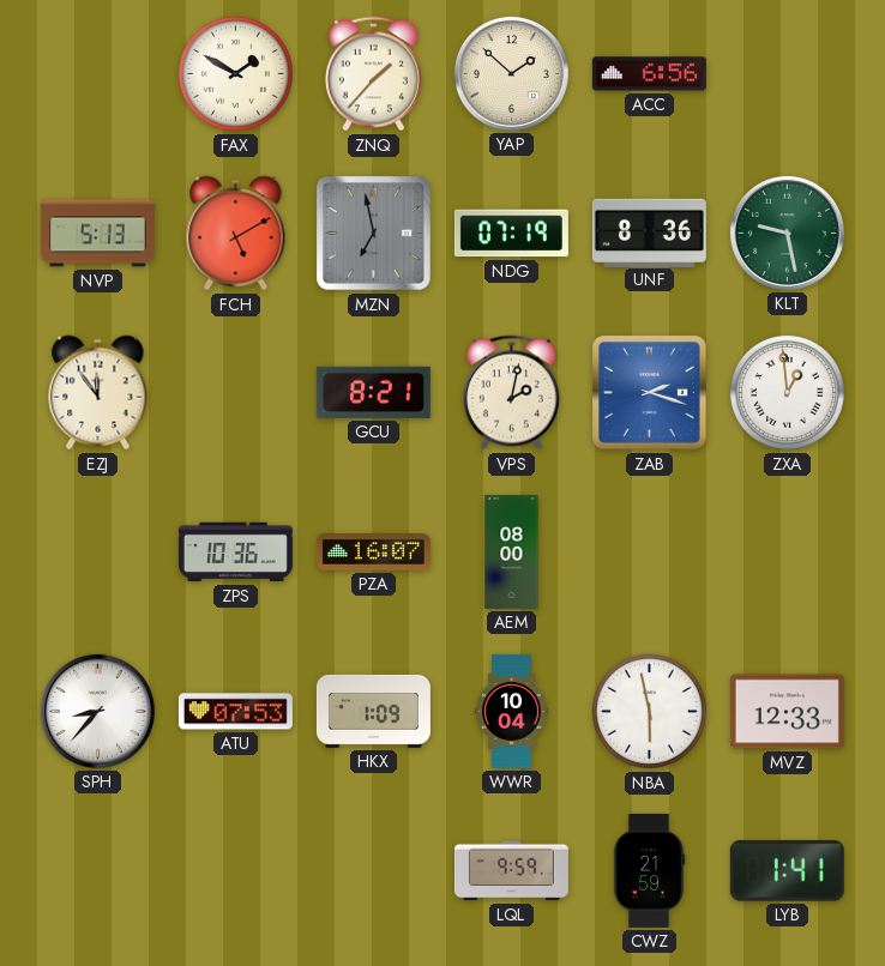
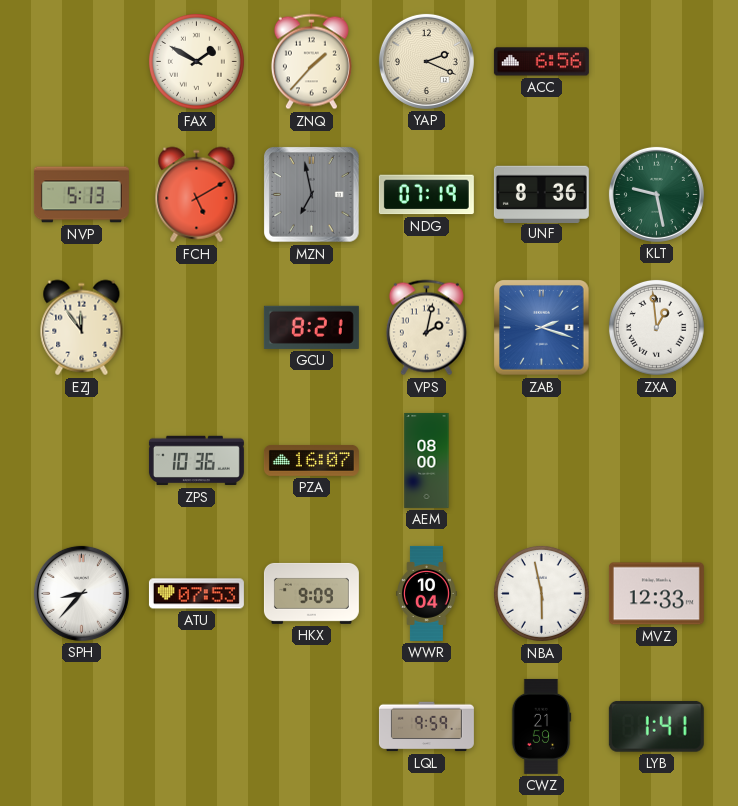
YAP: 1:52 -> 2:19
HKX: 1:09 -> 9:09
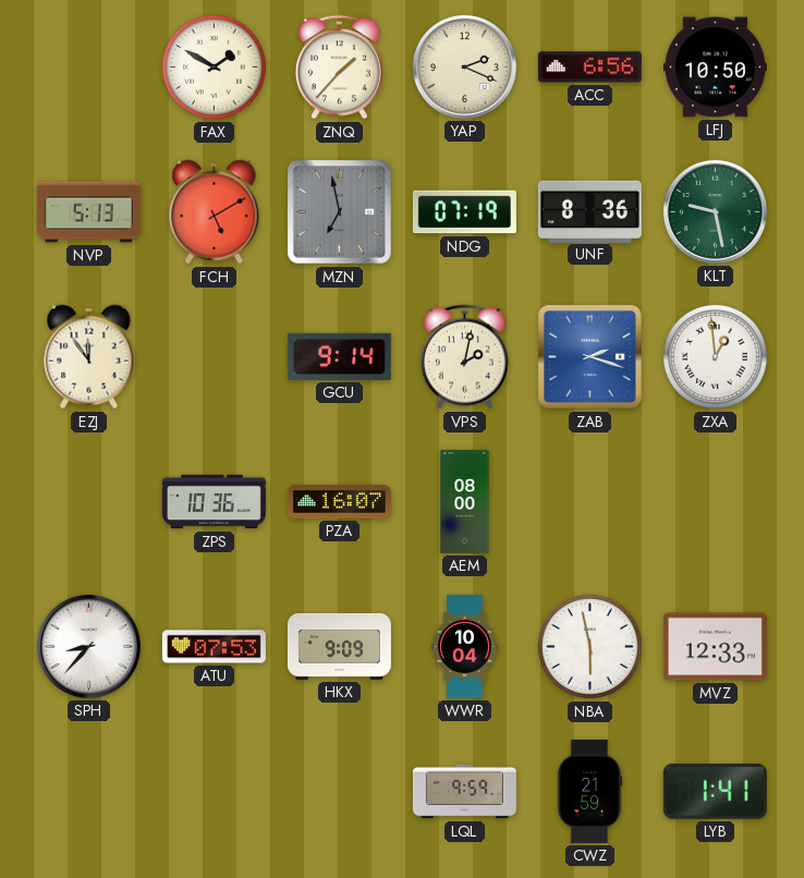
LFJ: none -> 10:50
GCU: 8:21 -> 9:14
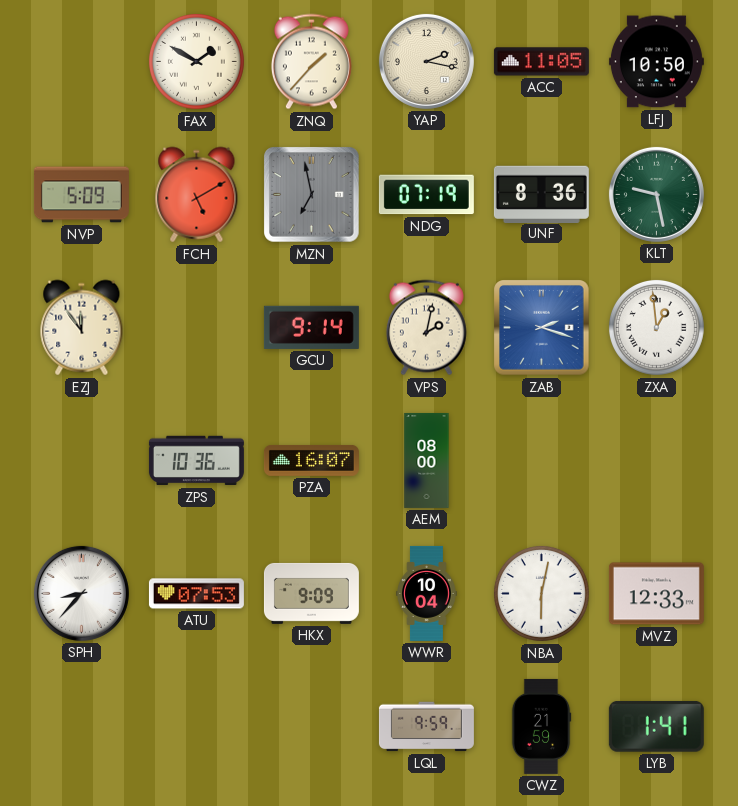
YAP: 2:19 -> 2:17
ACC: 6:56 -> 11:05
NVP: 5:13 -> 5:09
NBA: 5:58 -> 6:02
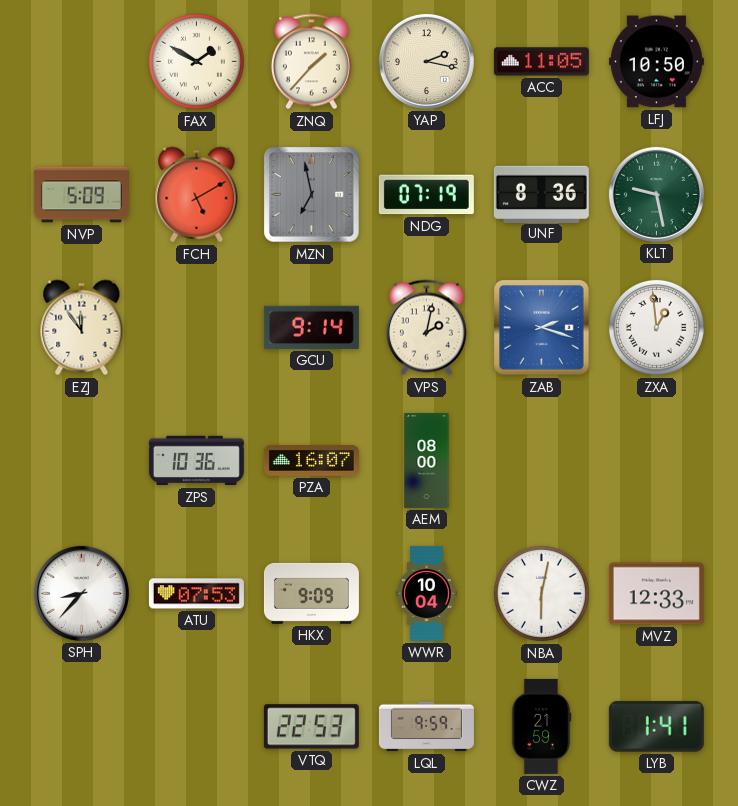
VTQ: none -> 22:53
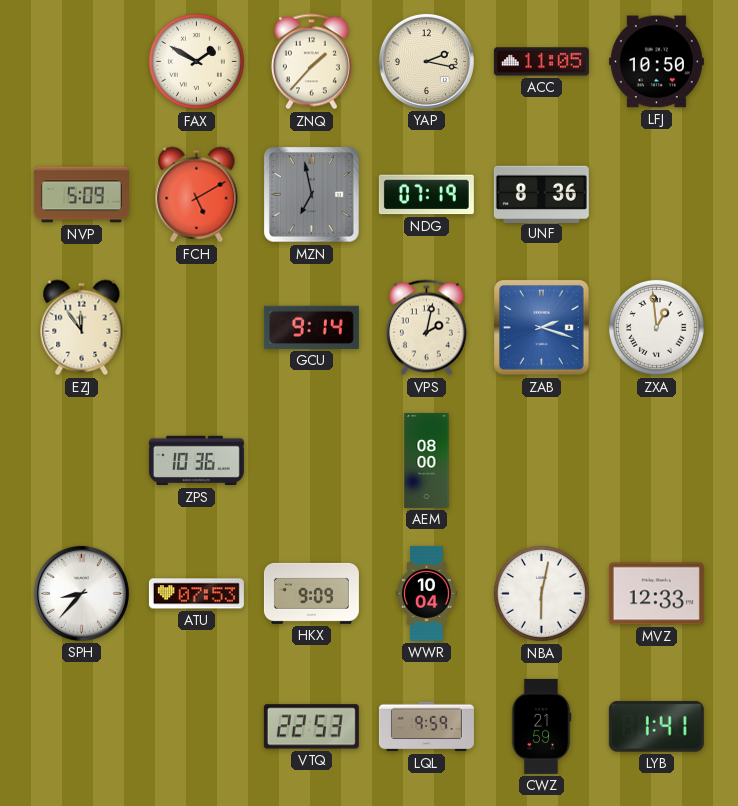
KLT: 9:28 -> none
PZA: 16:07 -> none
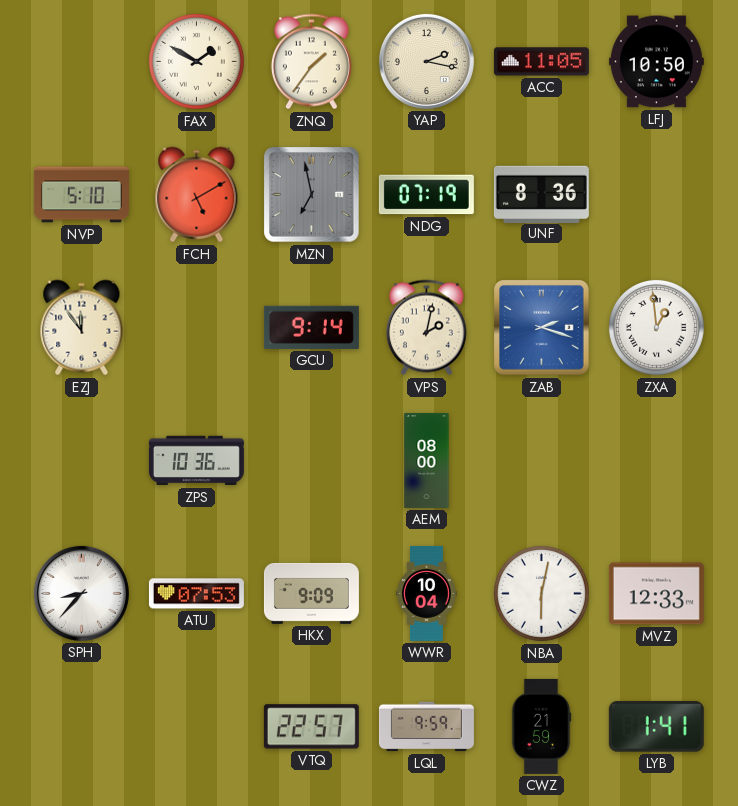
ZNQ: 1:37 -> 1:36
NVP: 5:09 -> 5:10
VTQ: 22:53 -> 22:57
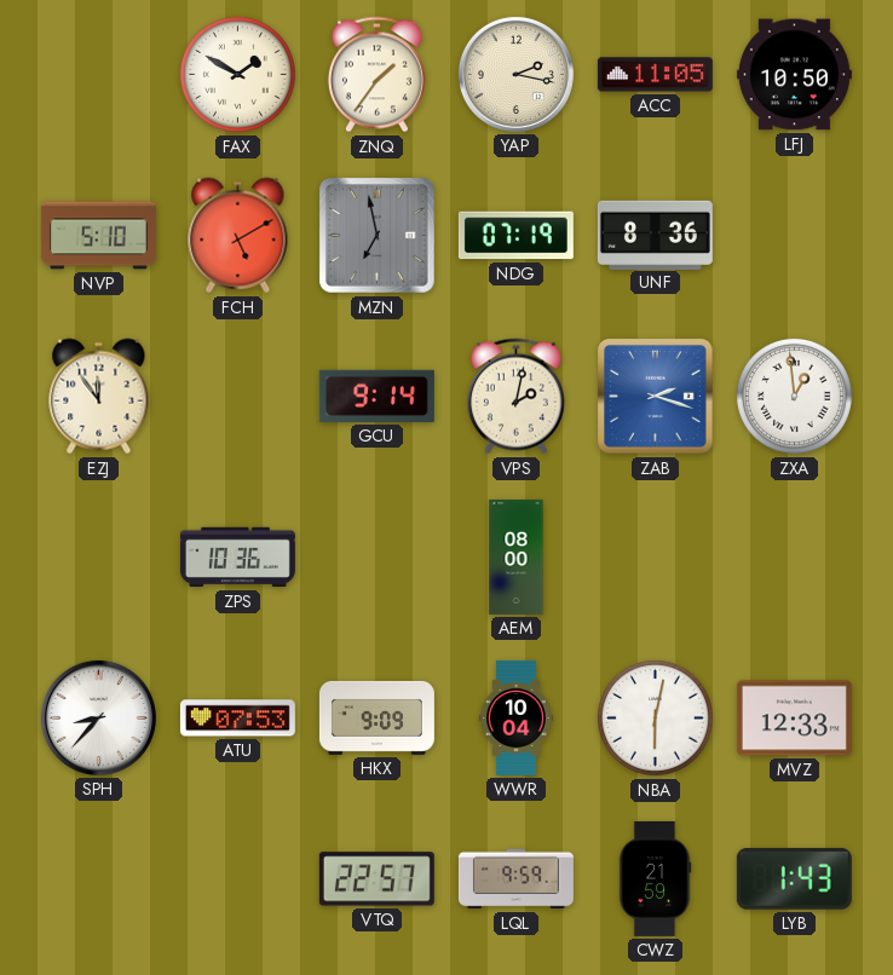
LYB: 1:41 -> 1:43
